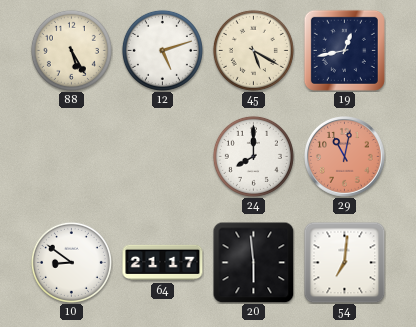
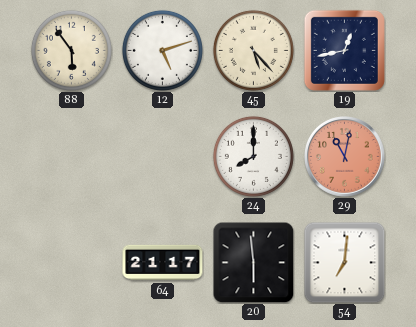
88: 5:25 -> 5:54
45: 5:20 -> 5:23
10: 8:51 -> none
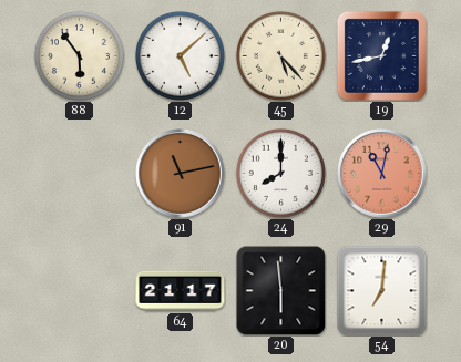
12: 5:12 -> 5:08
91: none -> 11:13
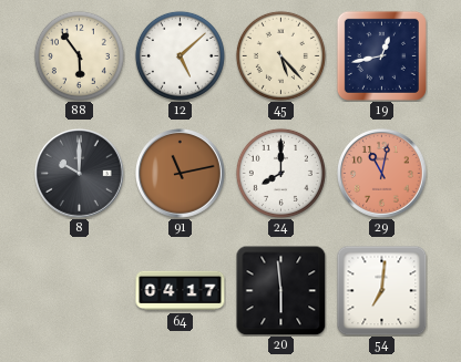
8: none -> 10:00
64: 21:17 -> 04:17
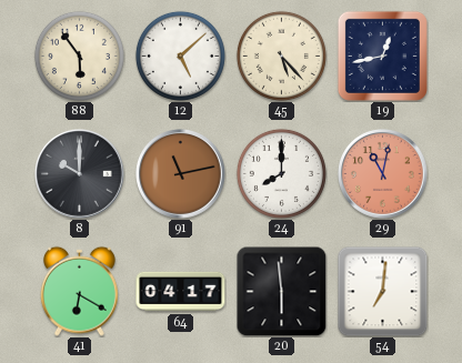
41: none -> 6:20
